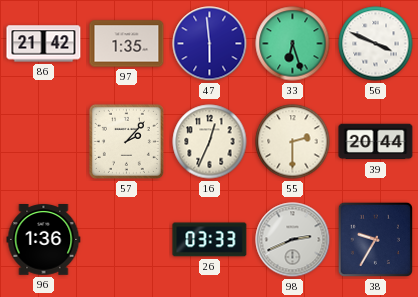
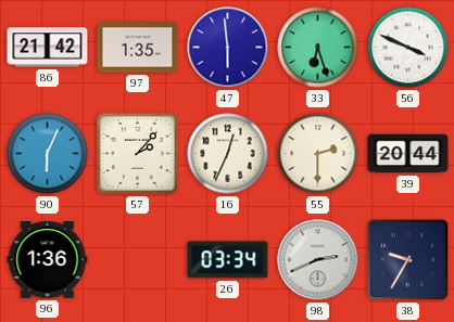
90: none -> 6:04
26: 03:33 -> 03:34
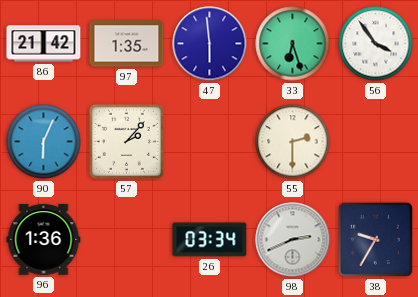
56: 3:49 -> 3:54
16: 12:34 -> none
39: 20:44 -> none
